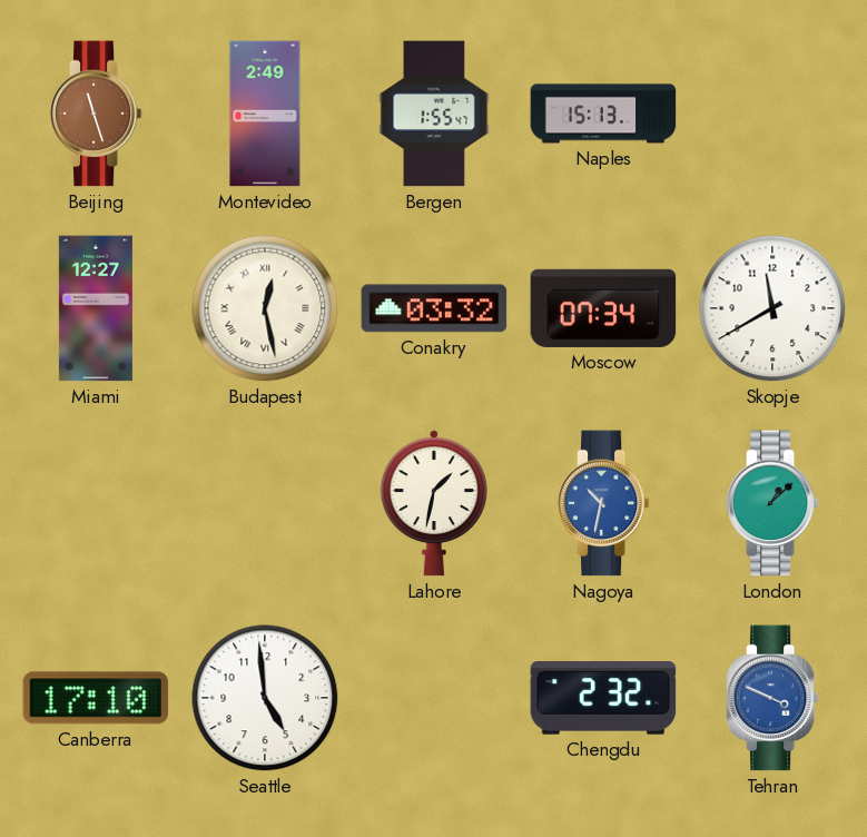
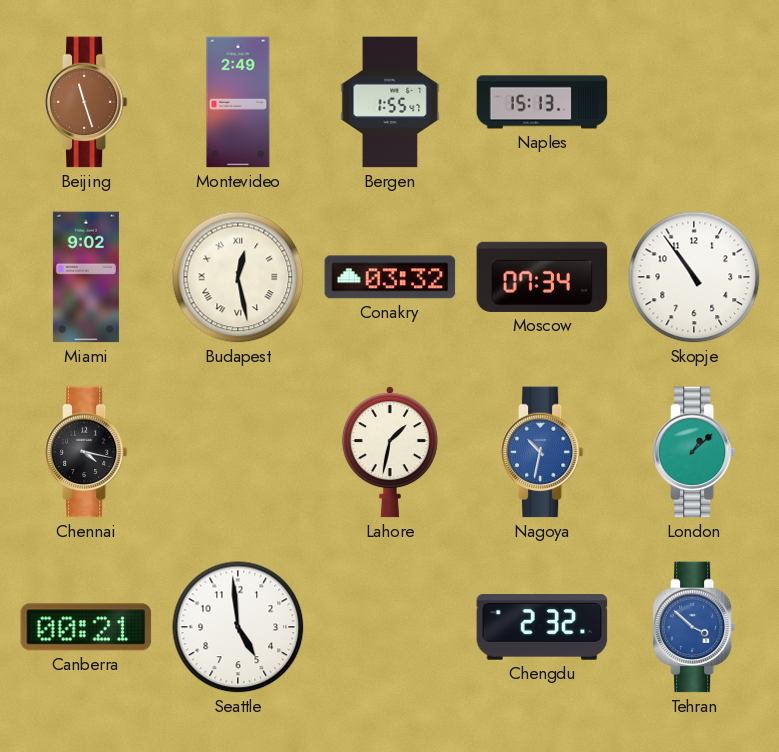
Miami: 12:27 -> 9:02
Skopje: 11:40 -> 10:54
Chennai: none -> 4:17
Canberra: 17:10 -> 00:21
Tehran: 3:49 -> 3:52
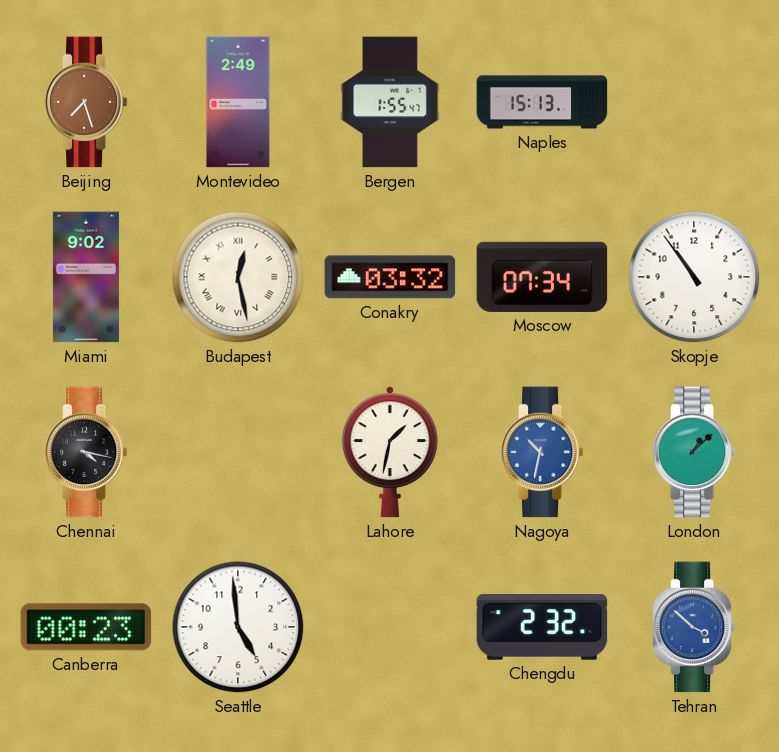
Beijing: 11:27 -> 7:27
Canberra: 00:21 -> 00:23
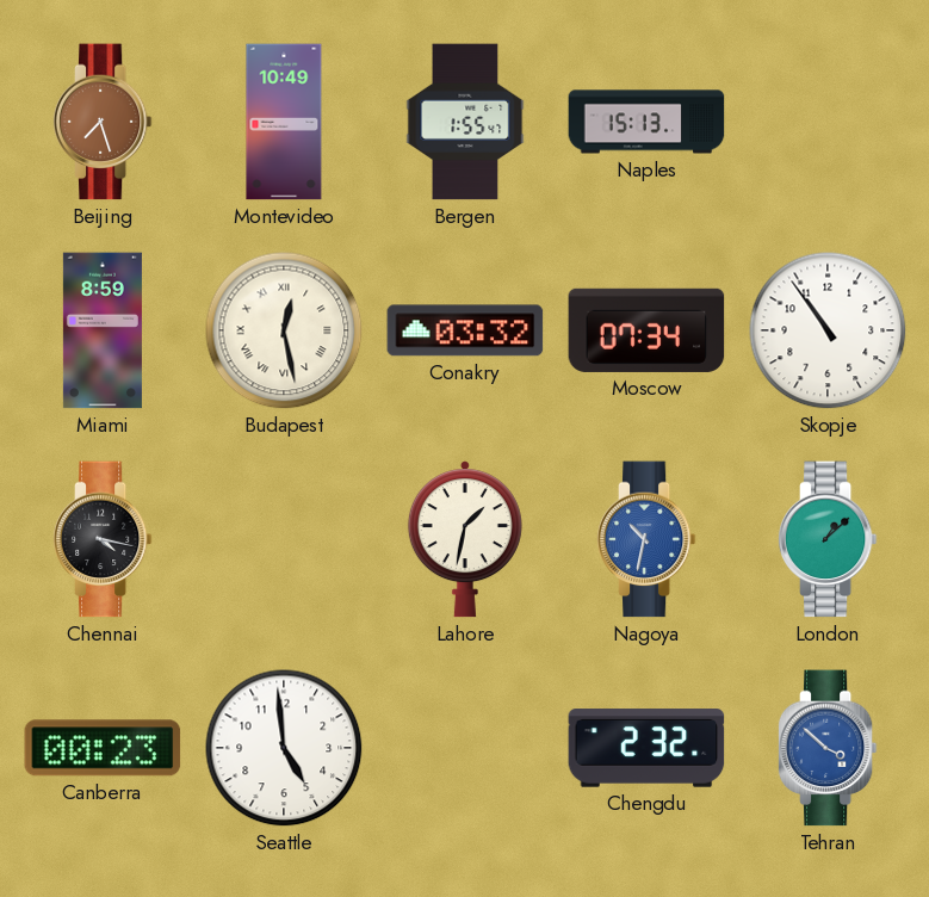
Montevideo: 2:49 -> 10:49
Miami: 9:02 -> 8:59
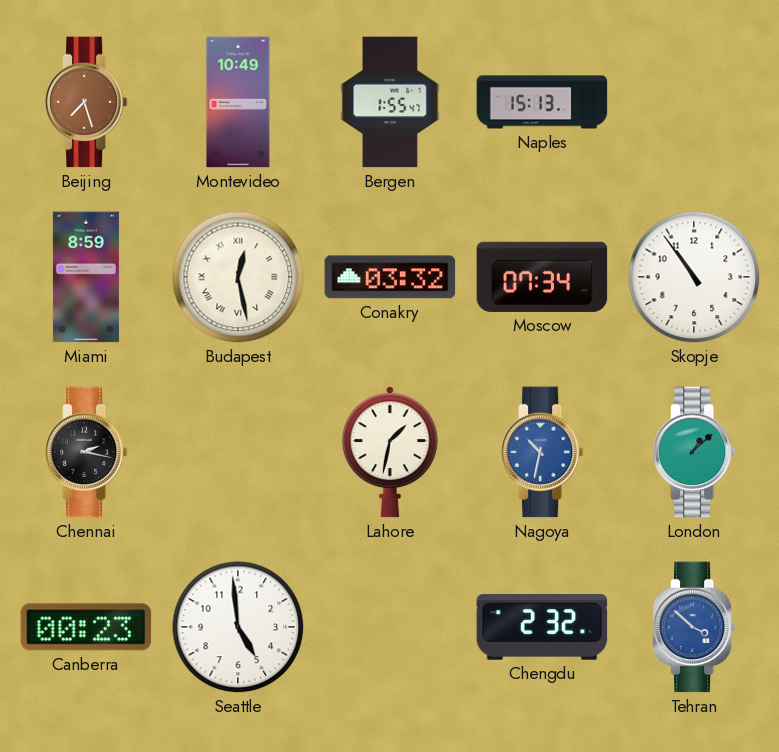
Chennai: 4:17 -> 2:17
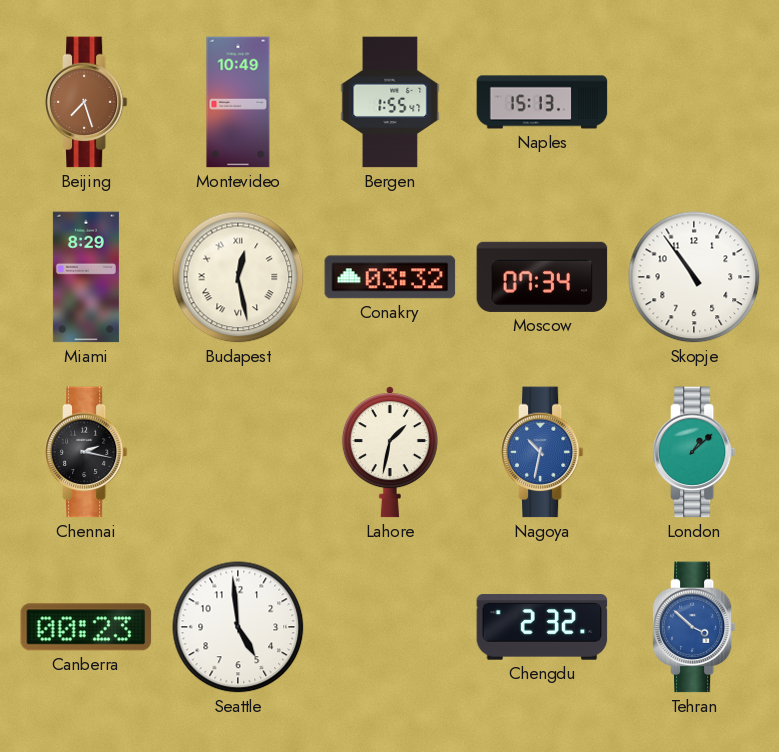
Miami: 8:59 -> 8:29
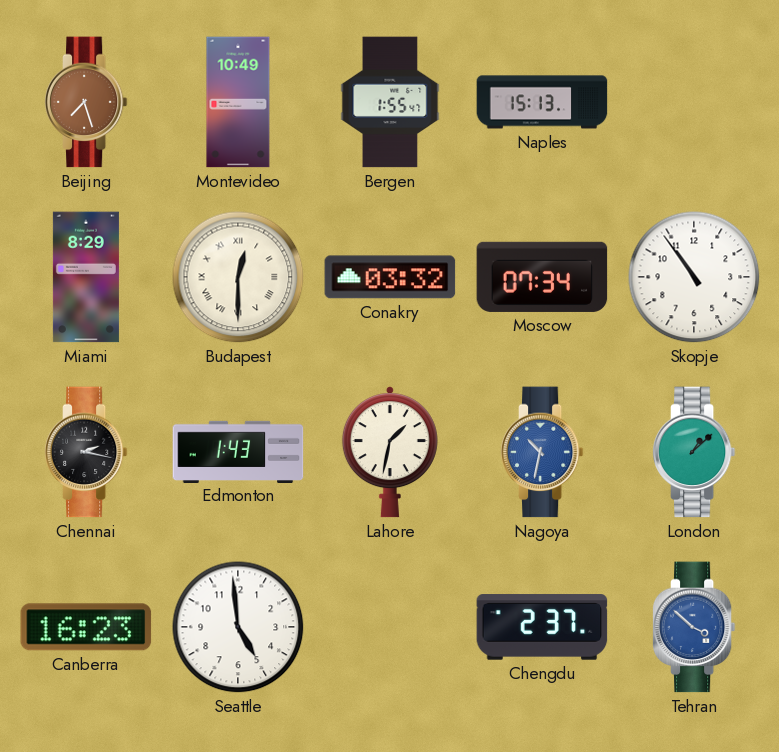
Budapest: 12:28 -> 12:30
Edmonton: none -> 1:43
Canberra: 00:23 -> 16:23
Chengdu: 2:32 -> 2:37
